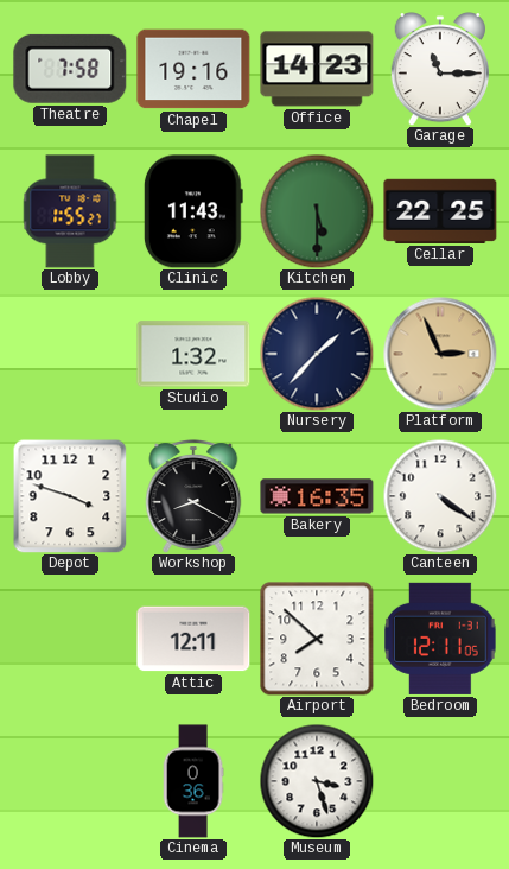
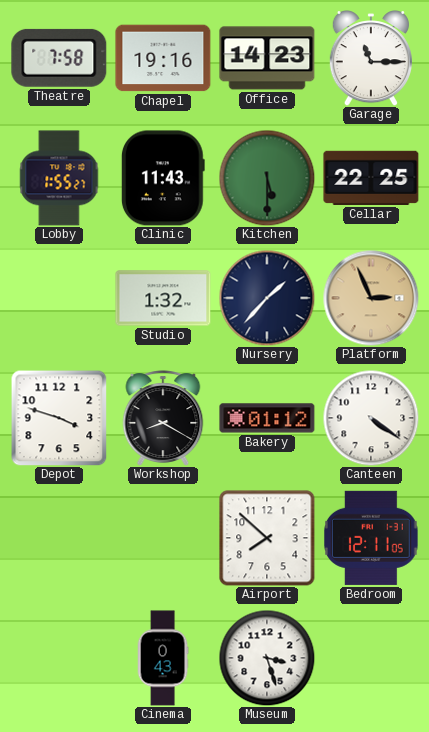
Bakery: 16:35 -> 01:12
Attic: 12:11 -> none
Cinema: 0:36 -> 0:43
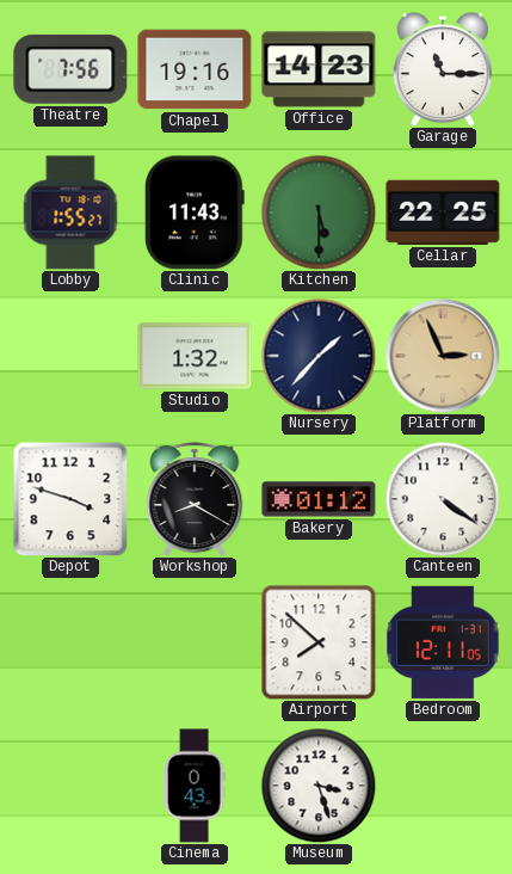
Theatre: 7:58 -> 7:56
